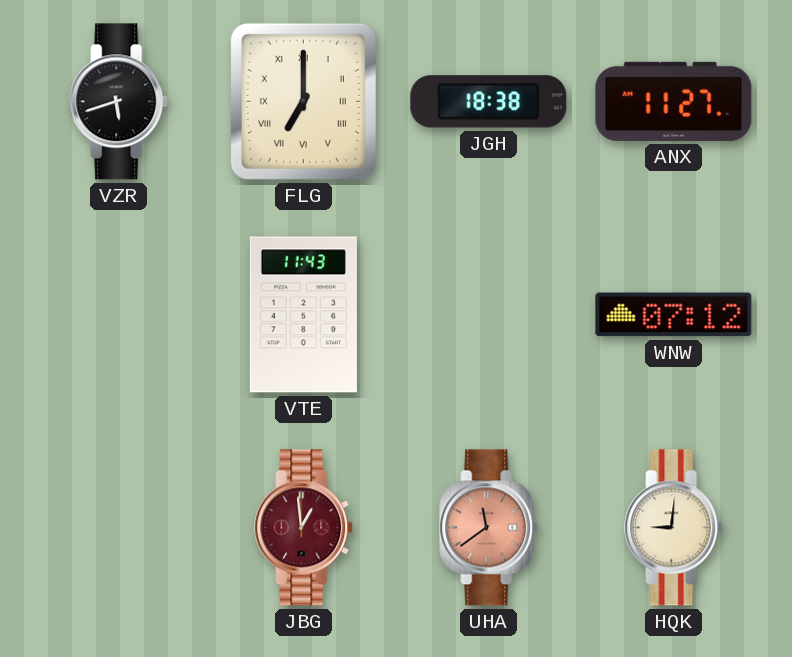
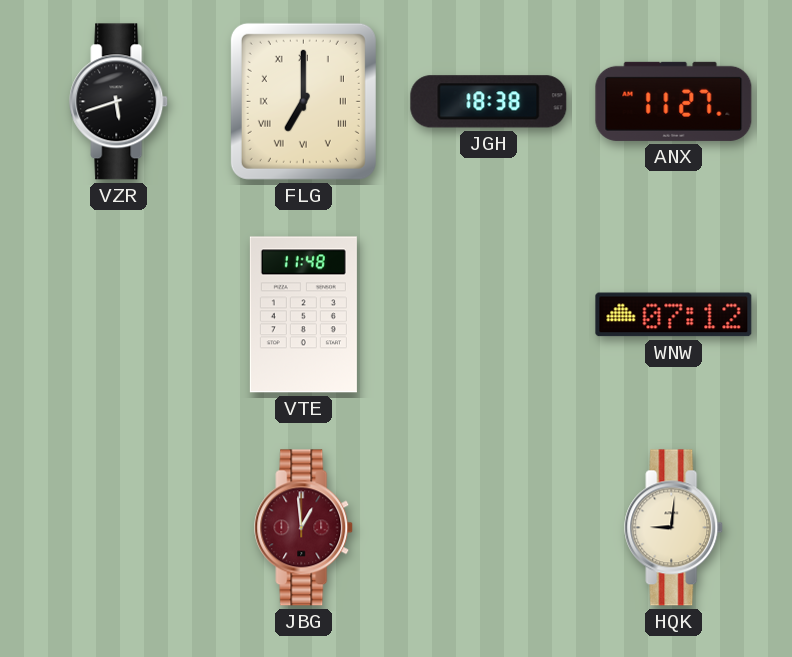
VTE: 11:43 -> 11:48
UHA: 11:39 -> none
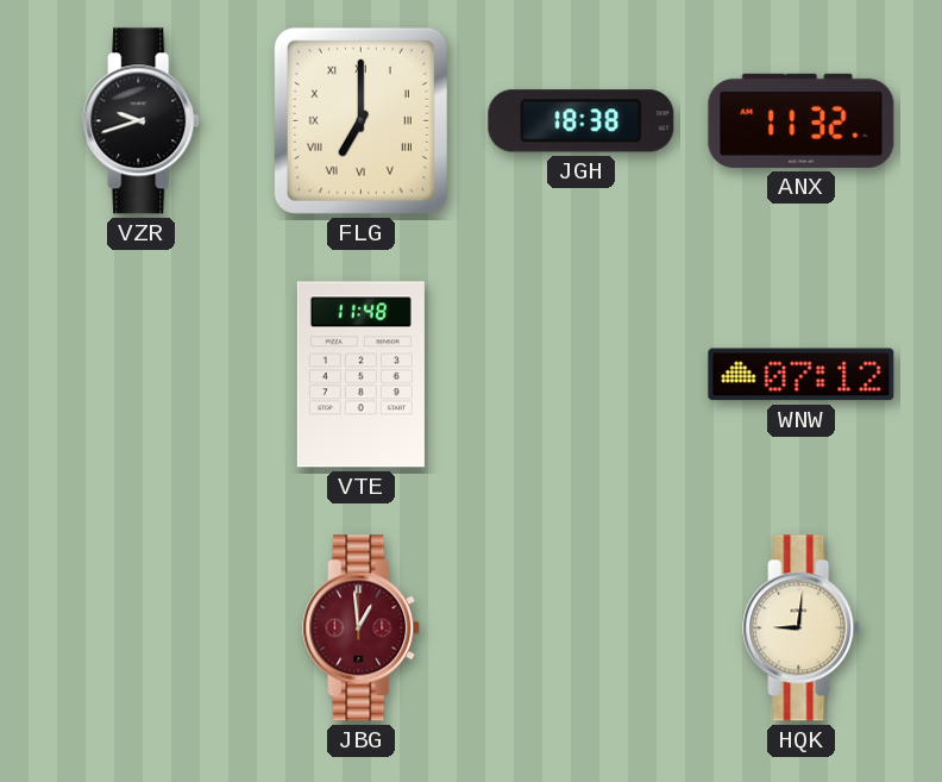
VZR: 5:42 -> 9:42
ANX: 11:27 -> 11:32
